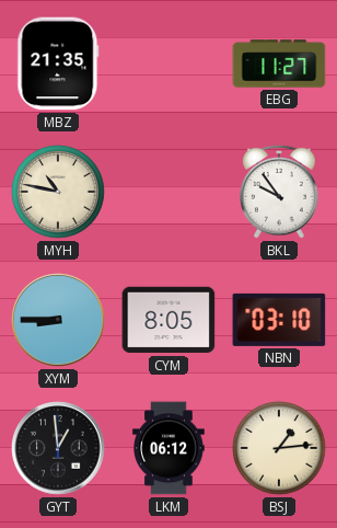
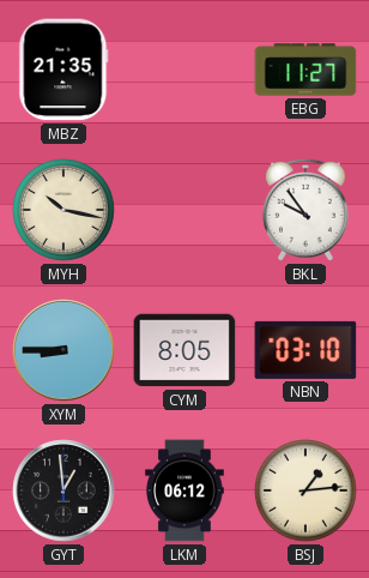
MYH: 10:47 -> 10:17
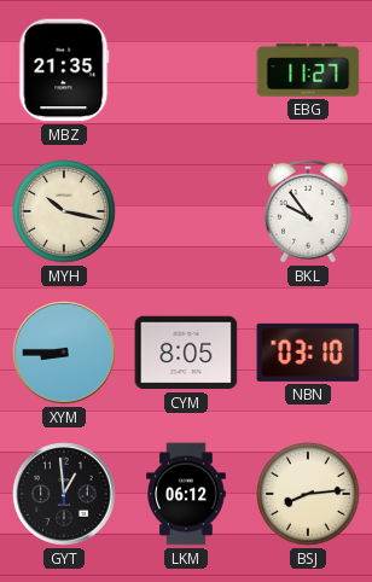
BSJ: 1:14 -> 8:14
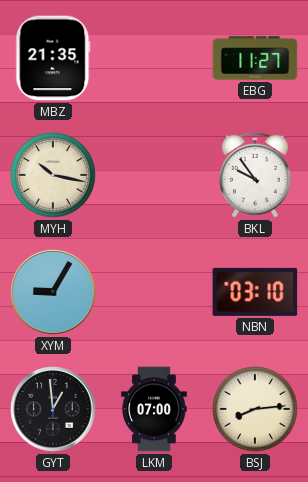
XYM: 8:45 -> 9:05
CYM: 8:05 -> none
LKM: 06:12 -> 07:00
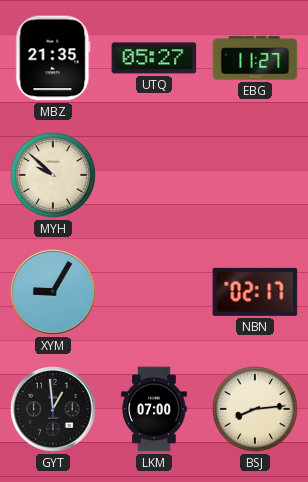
UTQ: none -> 05:27
MYH: 10:17 -> 9:52
BKL: 9:54 -> none
NBN: 03:10 -> 02:17
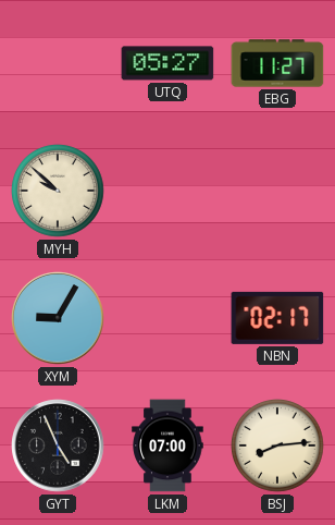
MBZ: 21:35 -> none
GYT: 12:59 -> 4:56
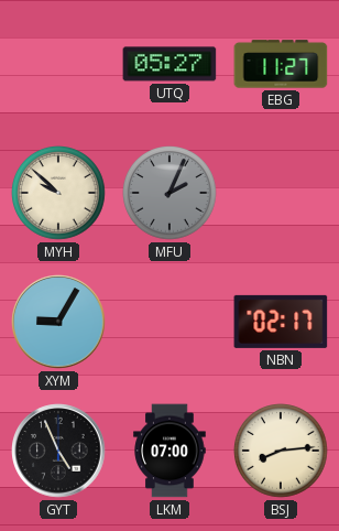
MFU: none -> 2:04
